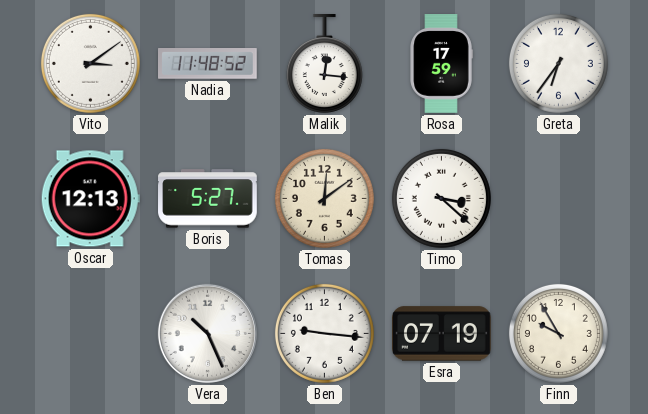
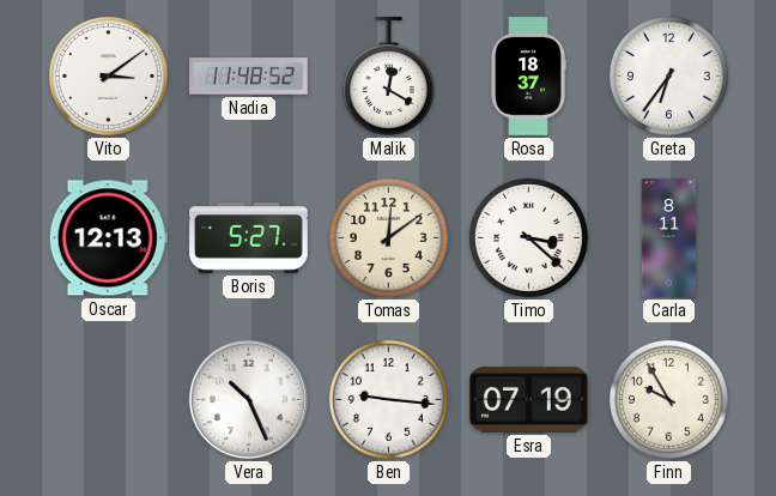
Malik: 12:16 -> 12:20
Rosa: 17:59 -> 18:37
Carla: none -> 8:11
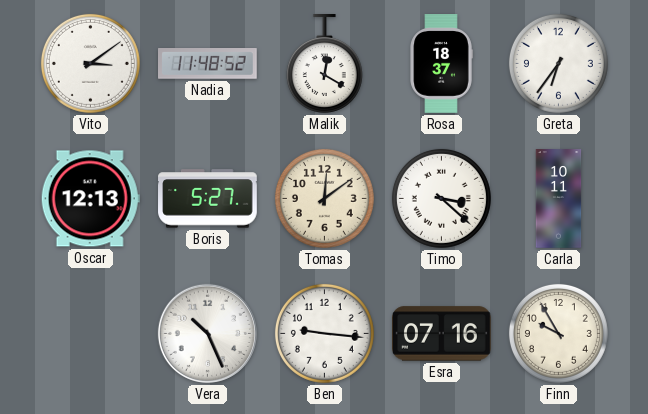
Carla: 8:11 -> 10:11
Esra: 07:19 -> 07:16
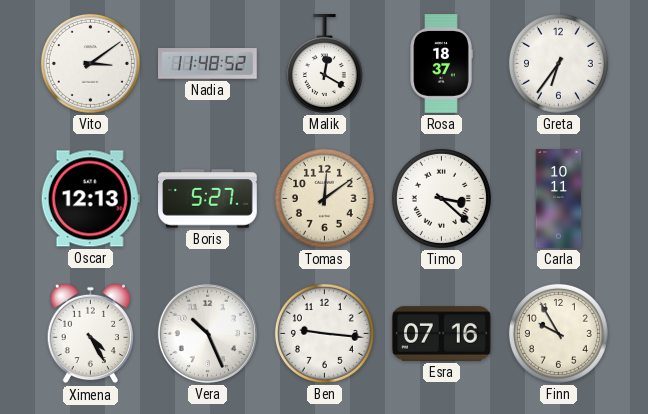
Ximena: none -> 4:25
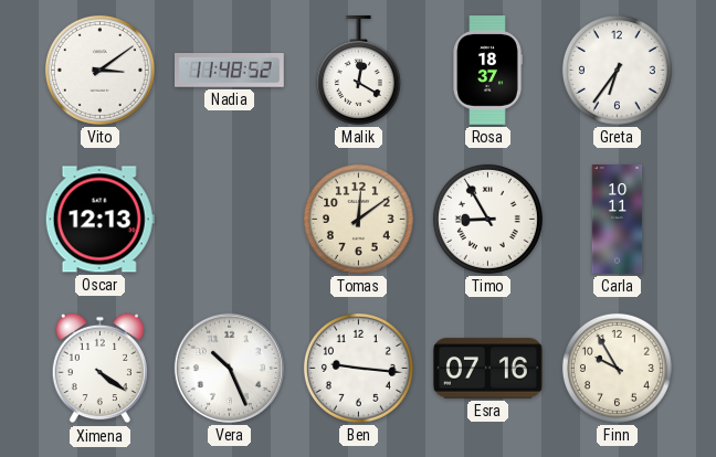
Boris: 5:27 -> none
Timo: 3:22 -> 8:55
Ximena: 4:25 -> 4:21
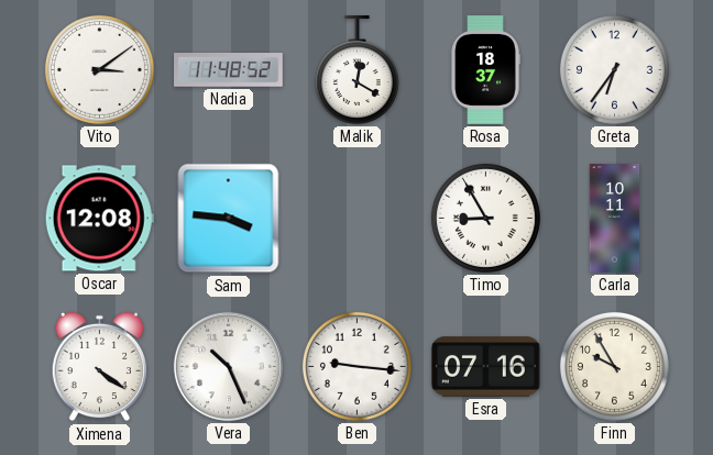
Oscar: 12:13 -> 12:08
Sam: none -> 3:46
Tomas: 12:09 -> none
